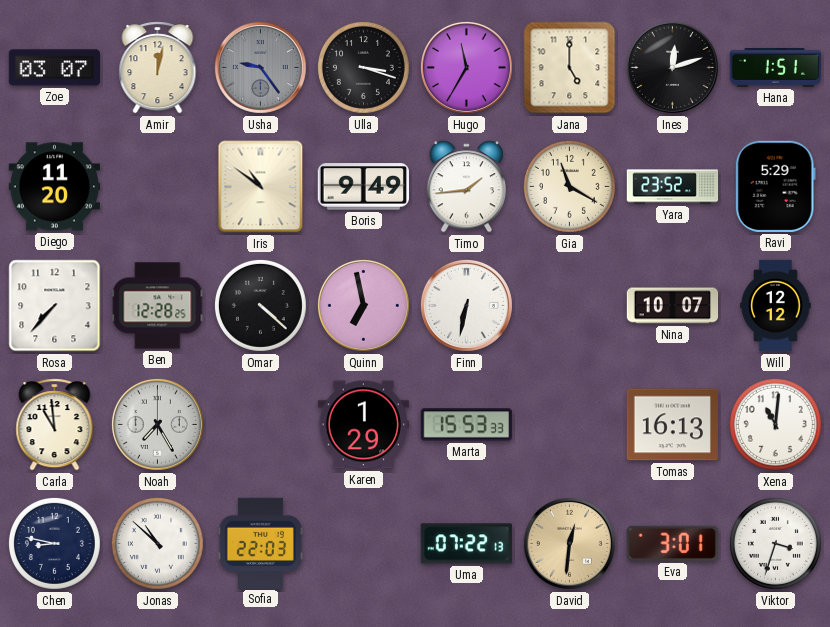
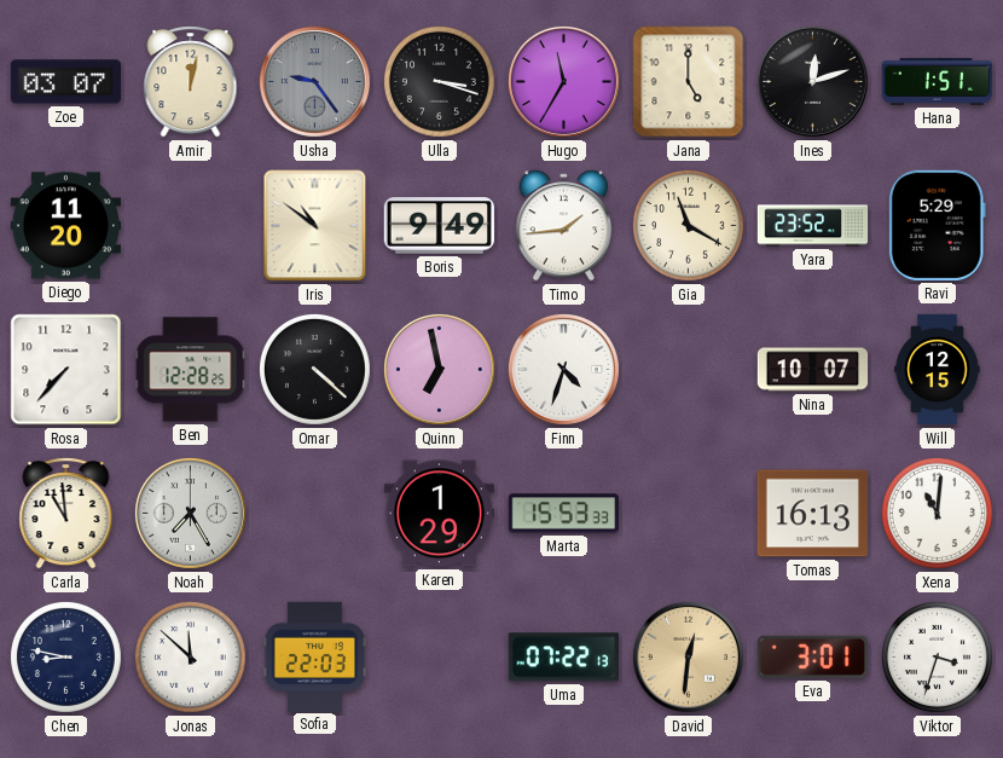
Finn: 6:32 -> 4:33
Will: 12:12 -> 12:15
Jonas: 10:52 -> 11:52
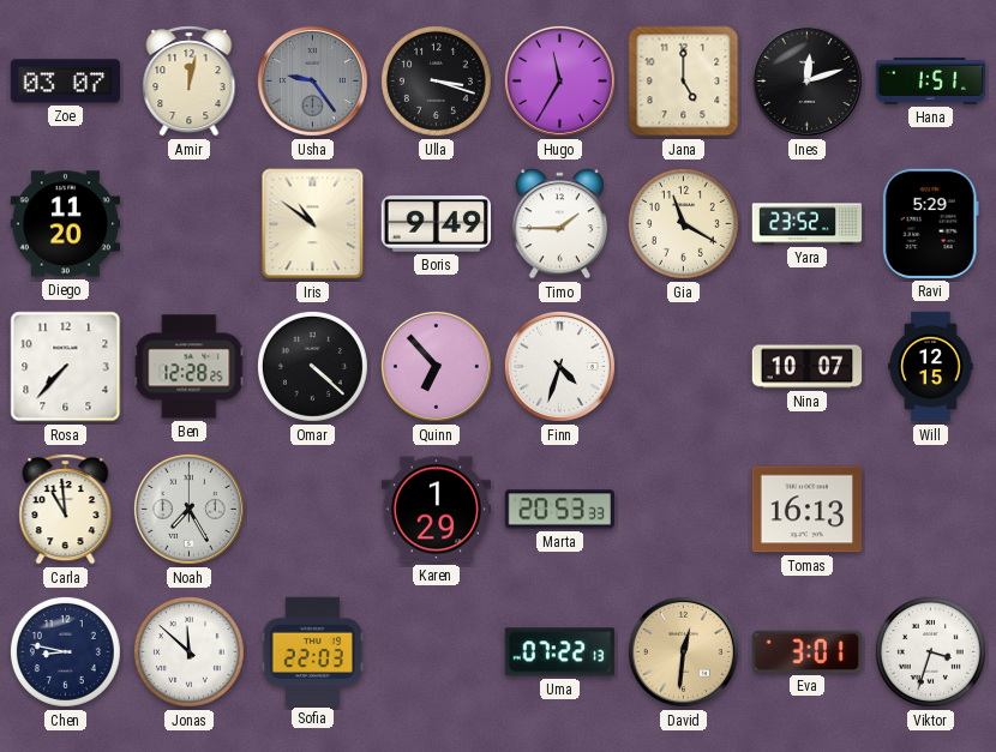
Timo: 1:44 -> 1:45
Quinn: 6:58 -> 6:53
Marta: 15:53 -> 20:53
Xena: 11:01 -> none
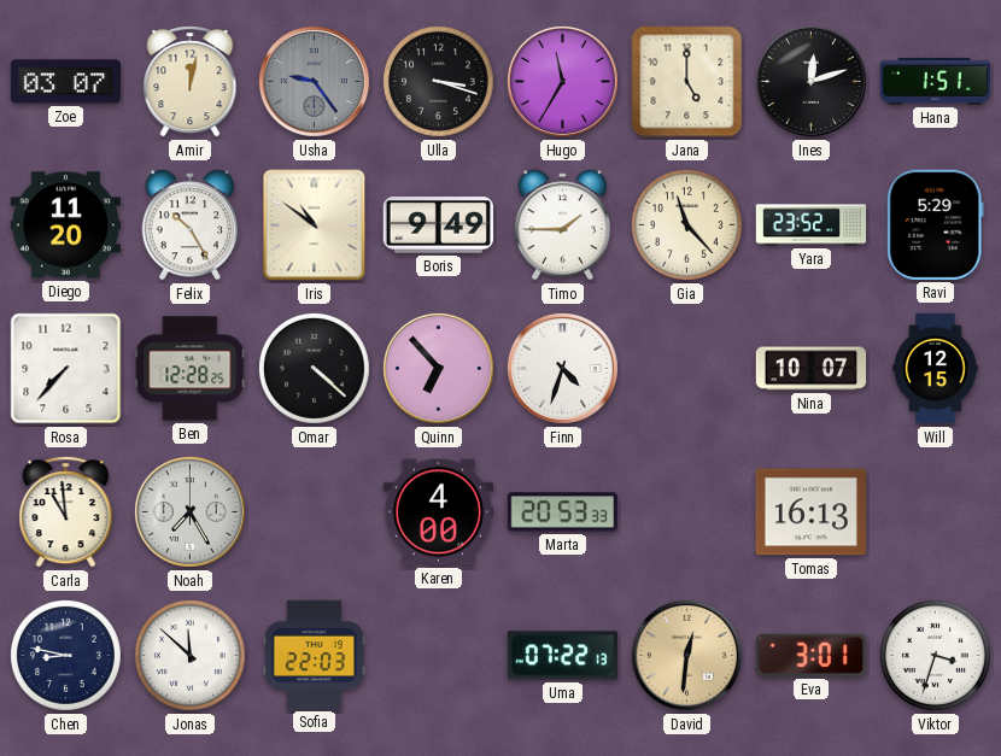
Felix: none -> 10:25
Gia: 11:20 -> 11:23
Karen: 1:29 -> 4:00
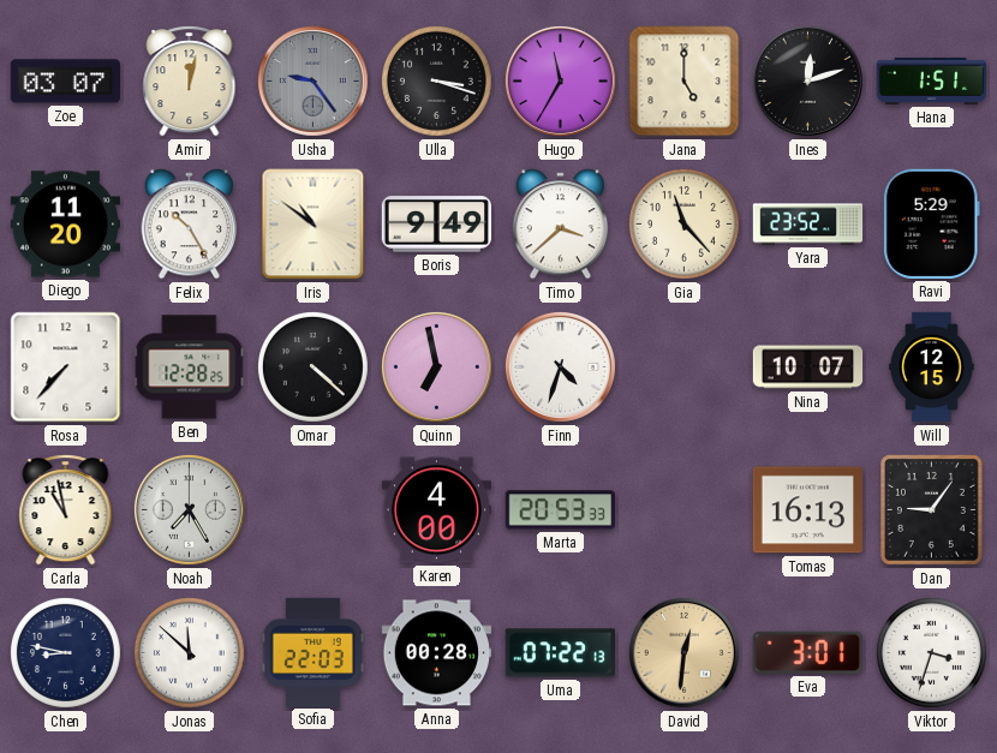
Timo: 1:45 -> 3:38
Quinn: 6:53 -> 6:58
Carla: 10:59 -> 10:58
Dan: none -> 9:06
Anna: none -> 00:28
